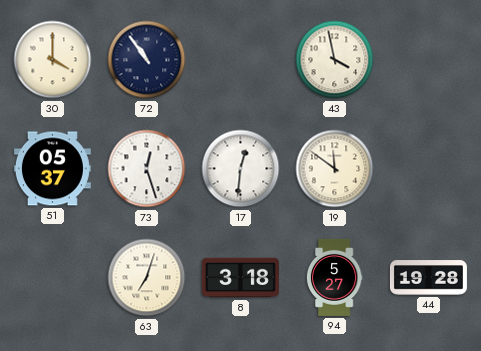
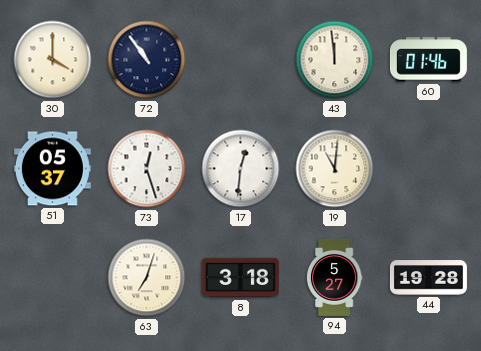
43: 3:58 -> 11:59
60: none -> 01:46
19: 11:51 -> 11:01
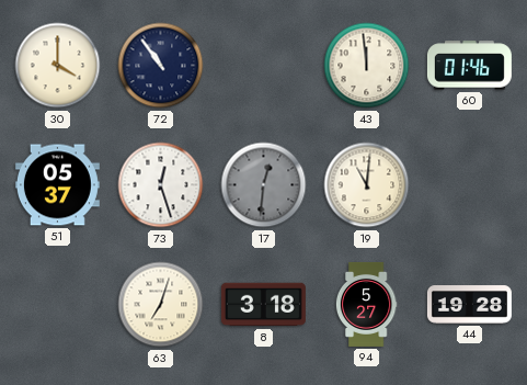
17 dial: white -> grey
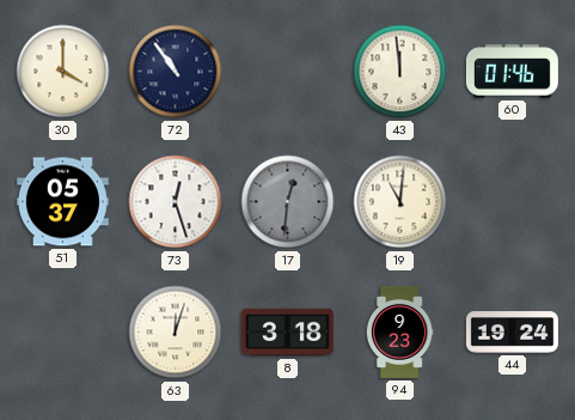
63: 7:03 -> 12:03
94: 5:27 -> 9:23
44: 19:28 -> 19:24
